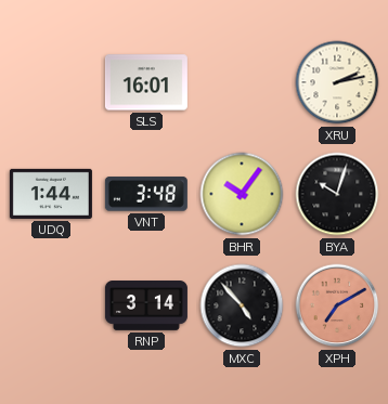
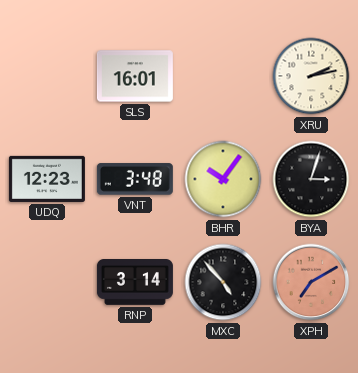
UDQ: 1:44 -> 12:23
BYA: 10:03 -> 3:03
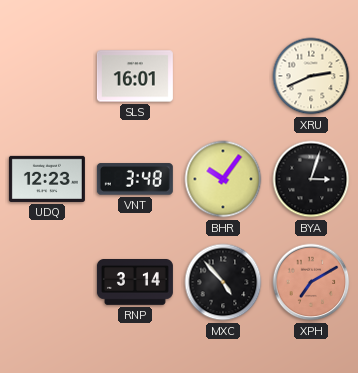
XRU: 2:13 -> 2:41
